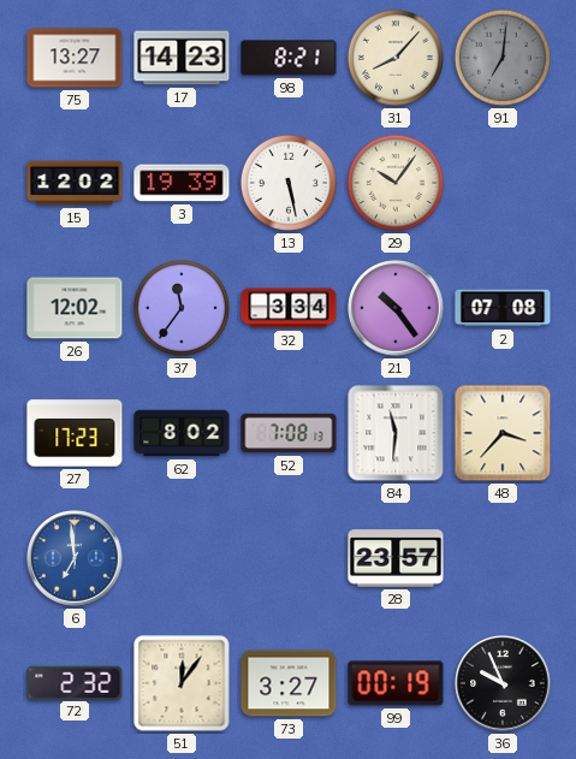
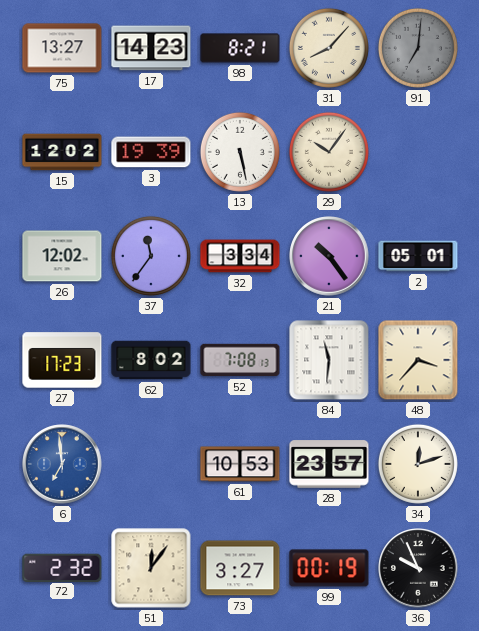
2: 07:08 -> 05:01
61: none -> 10:53
34: none -> 12:12
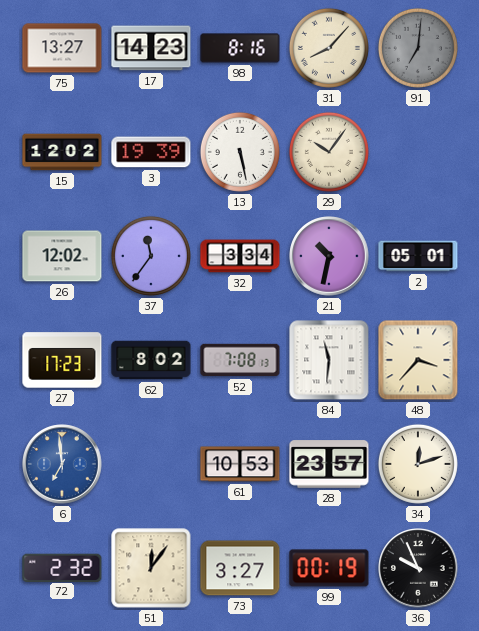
98: 8:21 -> 8:16
21: 10:24 -> 10:32
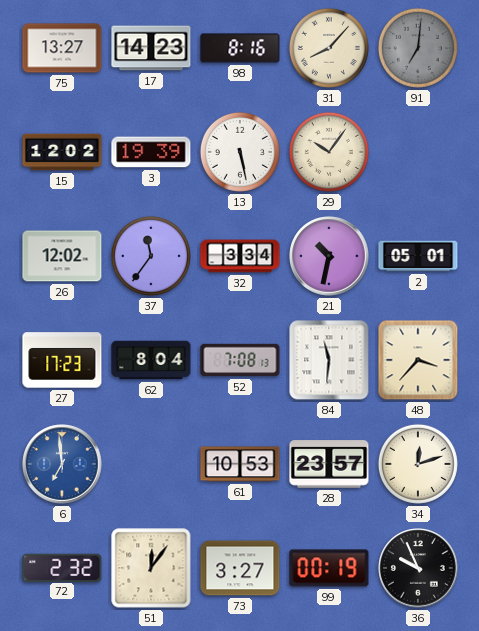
62: 8:02 -> 8:04
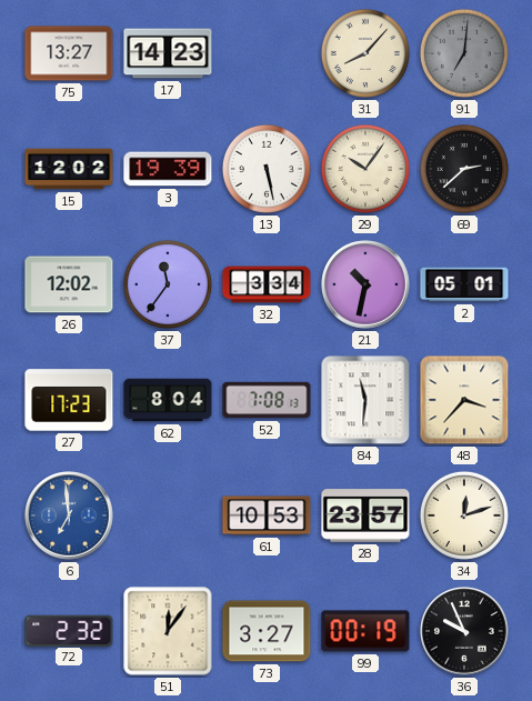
98: 8:16 -> none
69: none -> 2:38
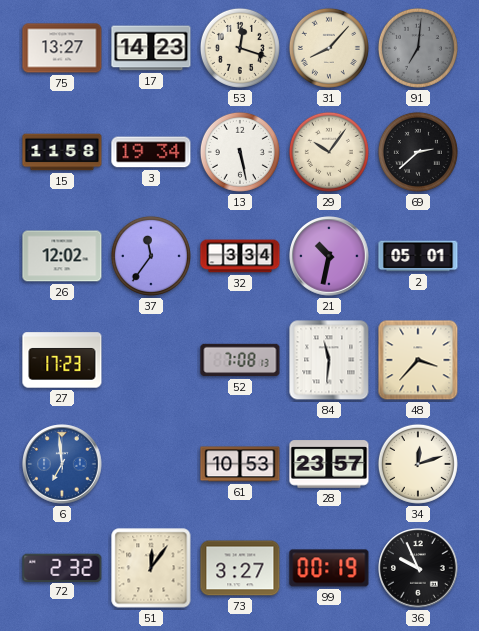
53: none -> 12:18
15: 12:02 -> 11:58
3: 19:39 -> 19:34
62: 8:04 -> none
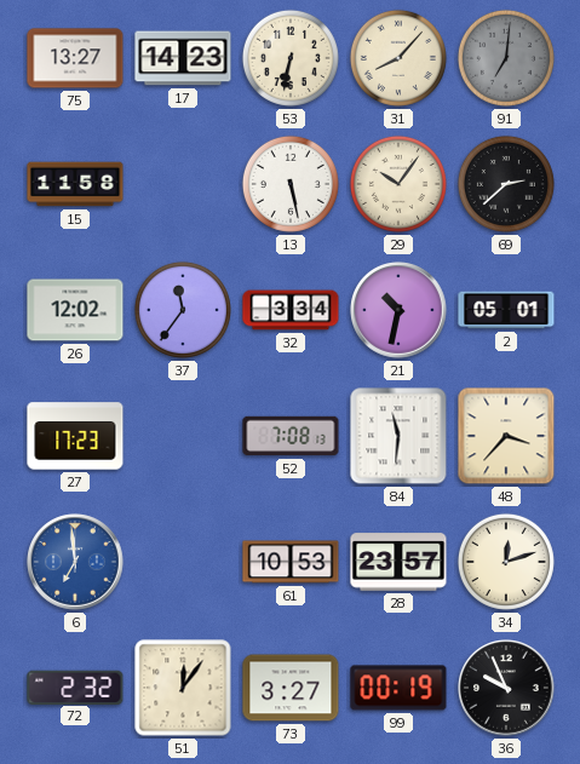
53: 12:18 -> 6:32
3: 19:34 -> none
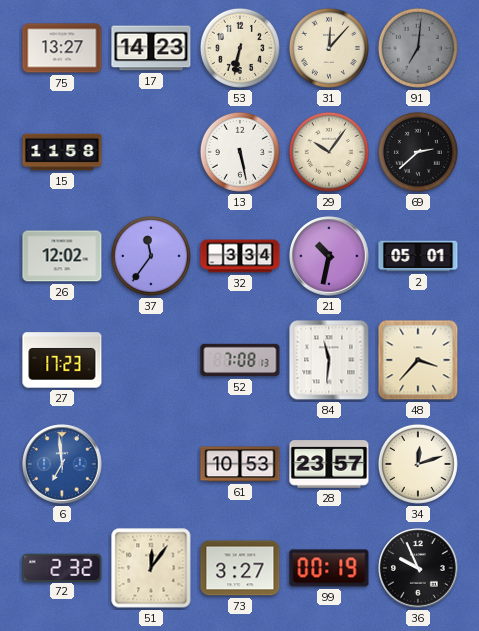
31: 8:07 -> 12:07
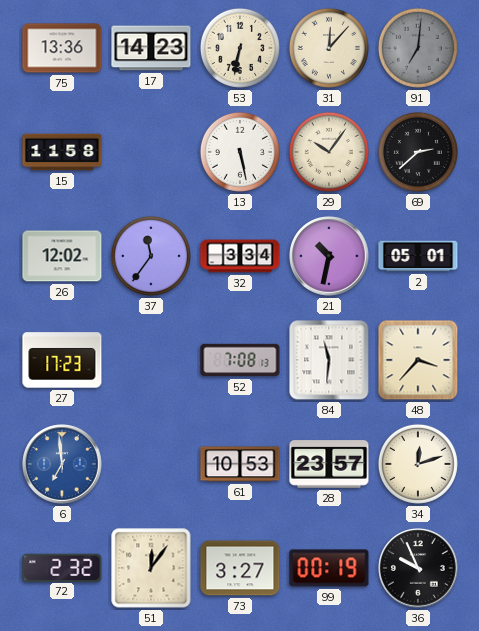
75: 13:27 -> 13:36
